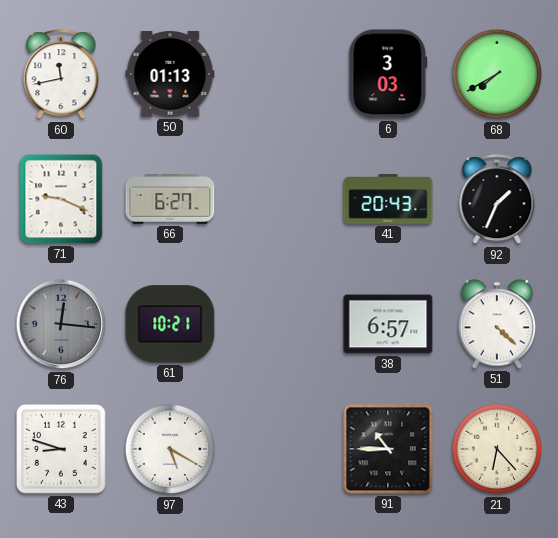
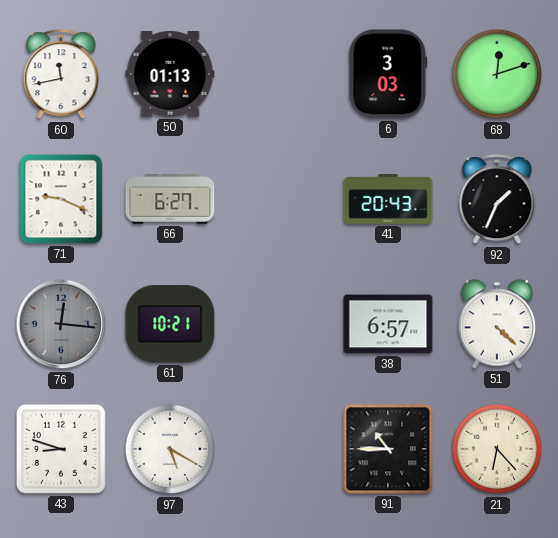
68: 7:40 -> 12:12
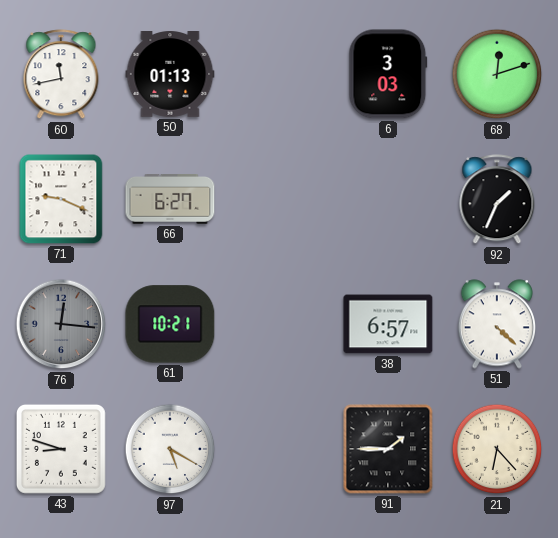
41: 20:43 -> none
91: 10:45 -> 1:45
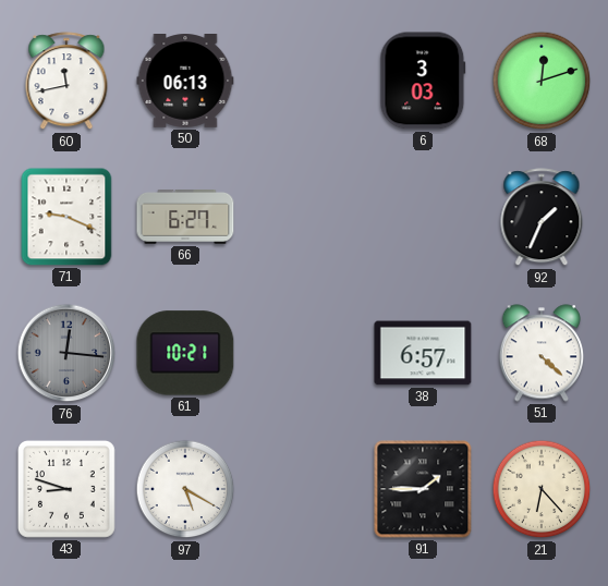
50: 01:13 -> 06:13
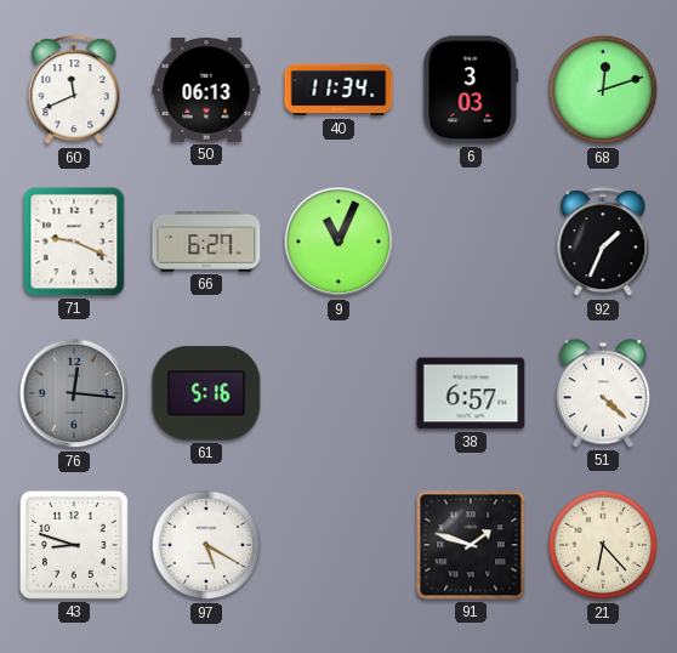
60: 11:43 -> 11:41
40: none -> 11:34
9: none -> 11:04
61: 10:21 -> 5:16
91: 1:45 -> 1:48
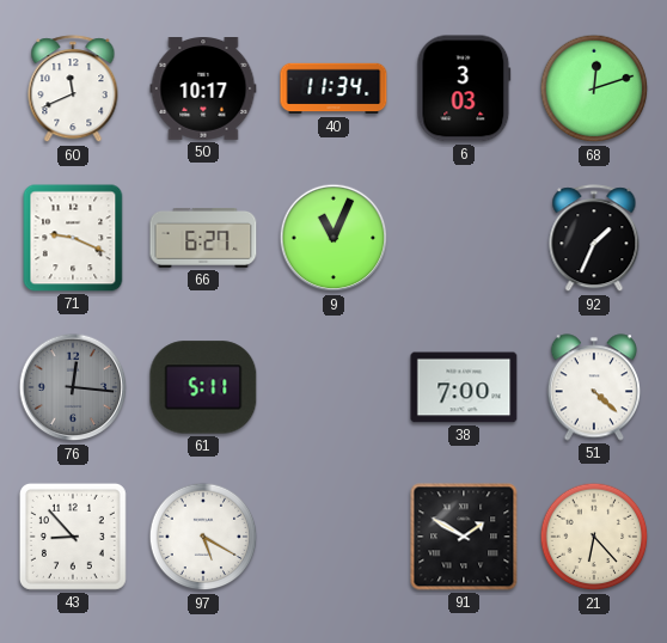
50: 06:13 -> 10:17
61: 5:16 -> 5:11
38: 6:57 -> 7:00
43: 8:48 -> 8:53
91: 1:48 -> 1:50
